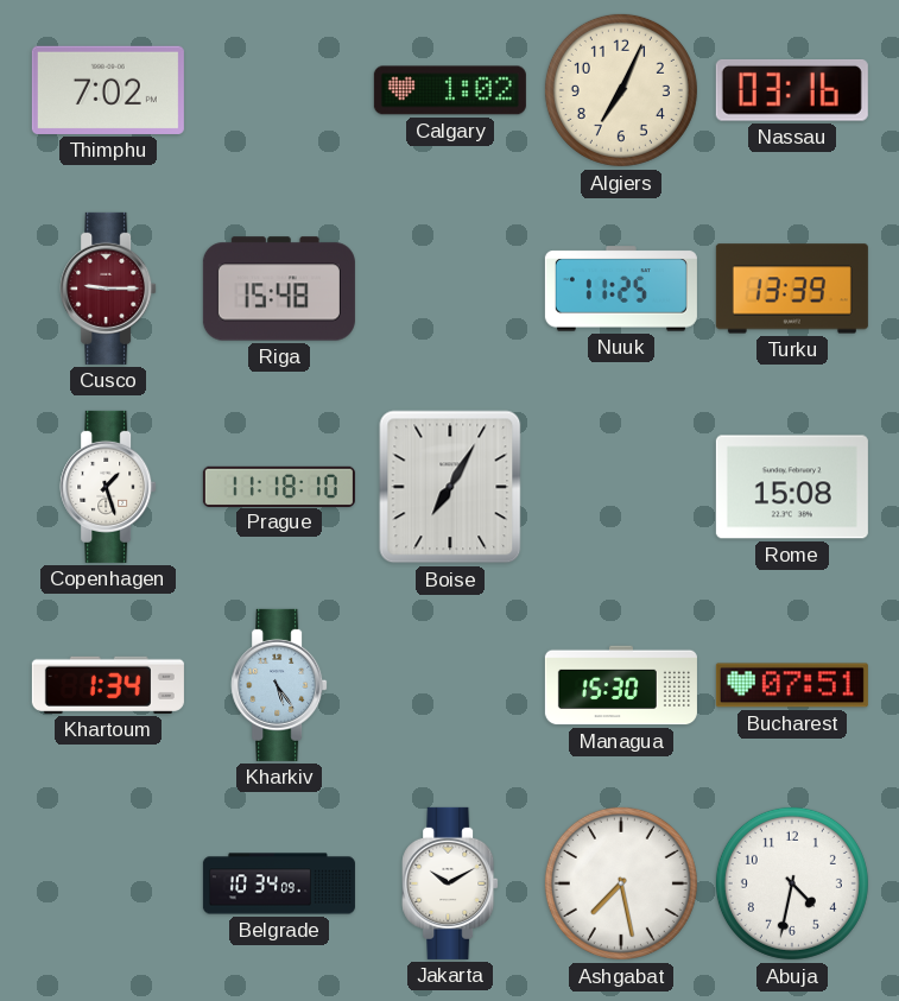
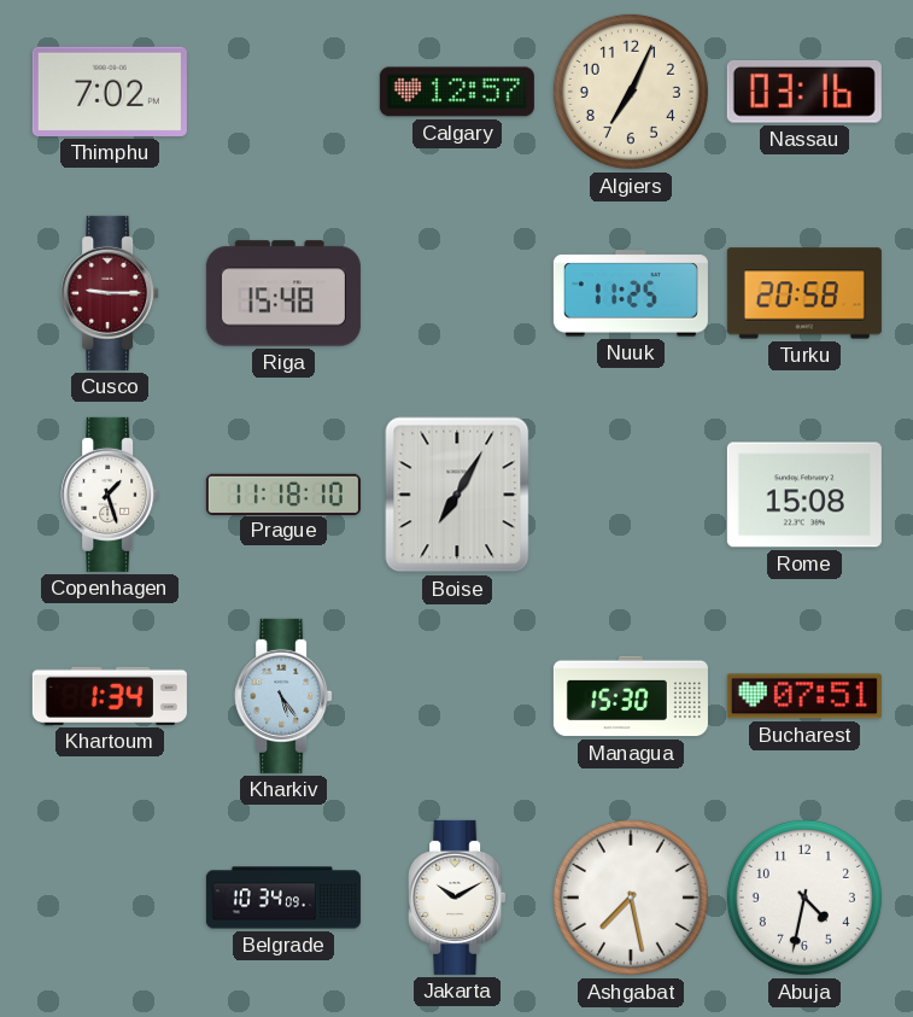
Calgary: 1:02 -> 12:57
Turku: 13:39 -> 20:58
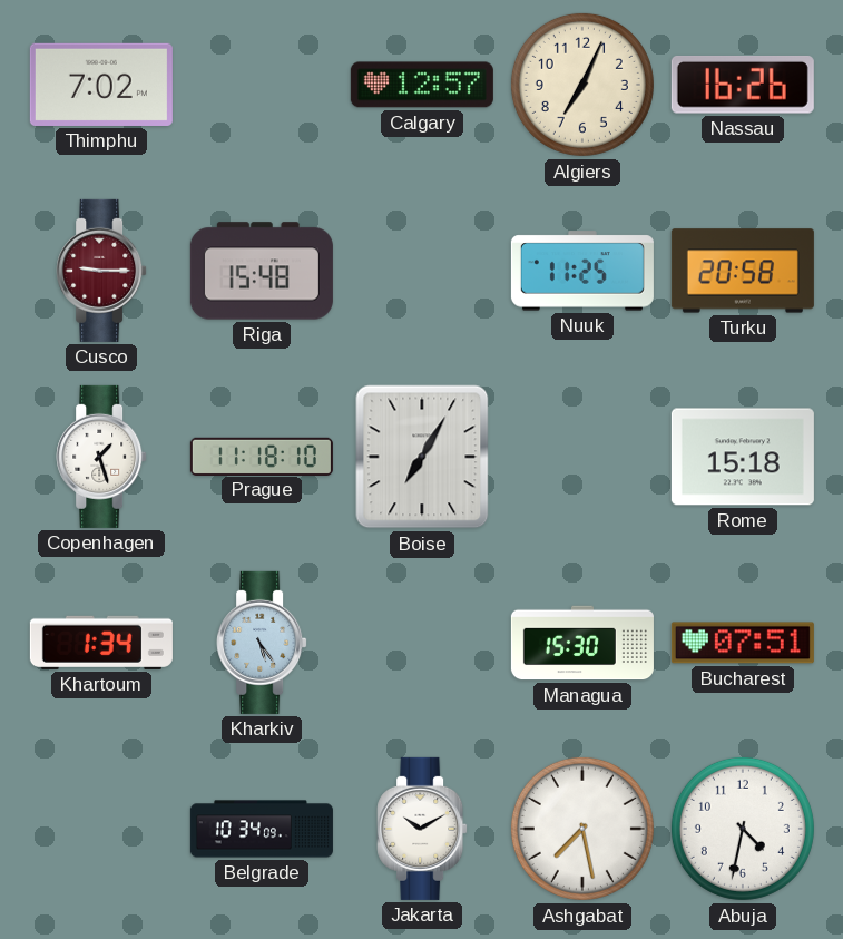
Nassau: 03:16 -> 16:26
Rome: 15:08 -> 15:18
